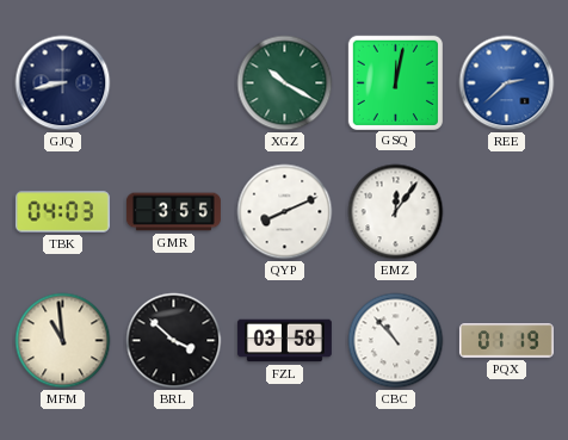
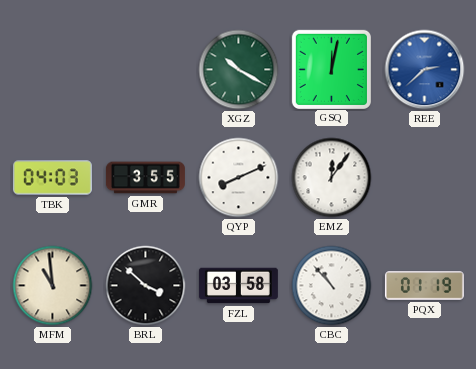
GJQ: 8:43 -> none
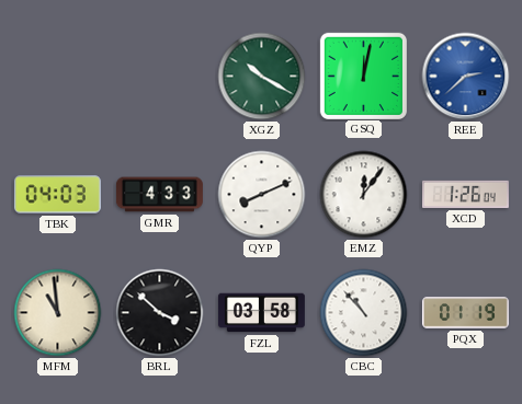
GMR: 3:55 -> 4:33
XCD: none -> 1:26
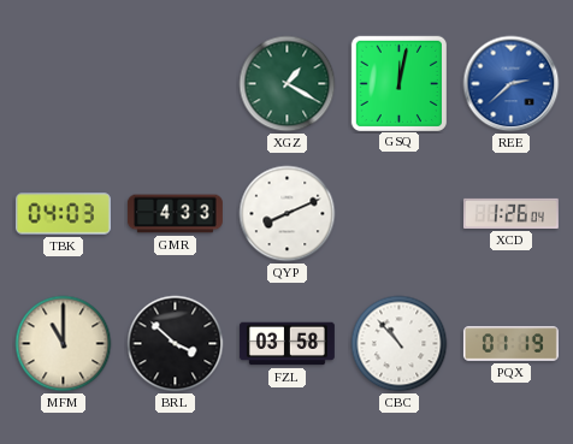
XGZ: 10:20 -> 1:20
EMZ: 12:06 -> none
MFM: 10:59 -> 11:00
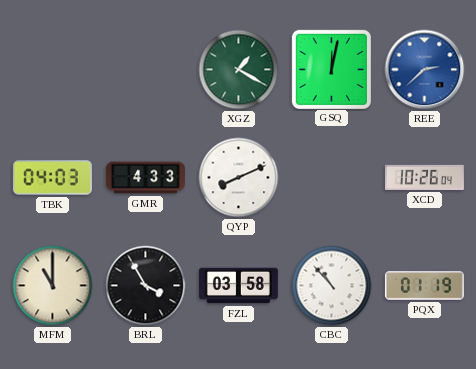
XCD: 1:26 -> 10:26
BRL: 3:52 -> 3:55
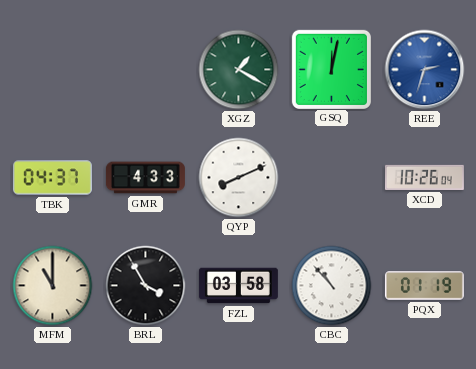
REE: 2:38 -> 2:33
TBK: 04:03 -> 04:37
